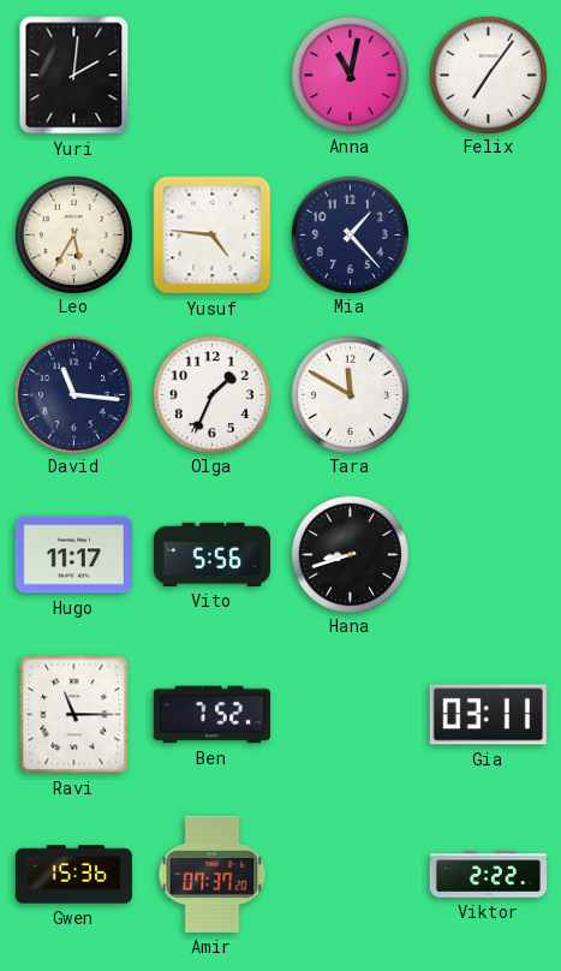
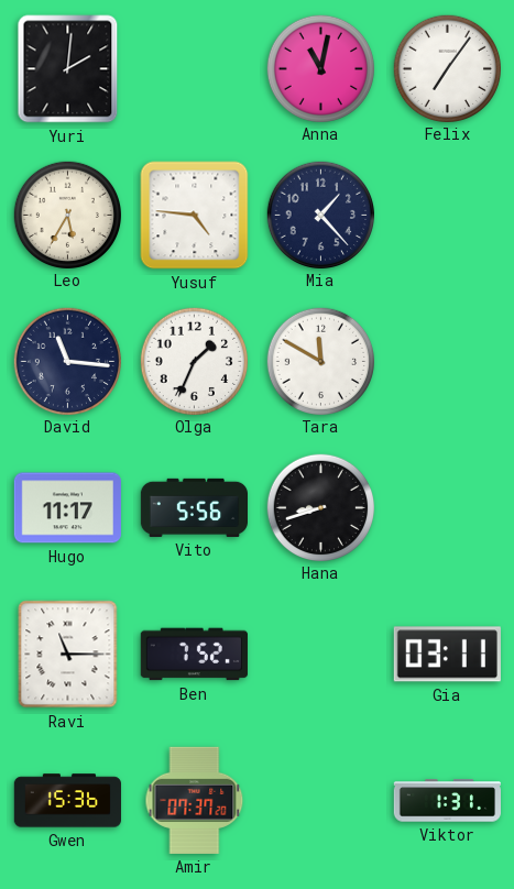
Viktor: 2:22 -> 1:31
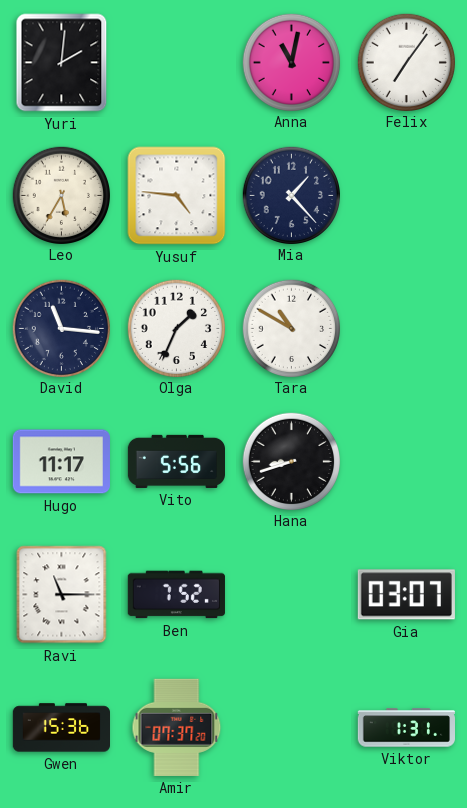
Tara: 11:50 -> 10:50
Gia: 03:11 -> 03:07
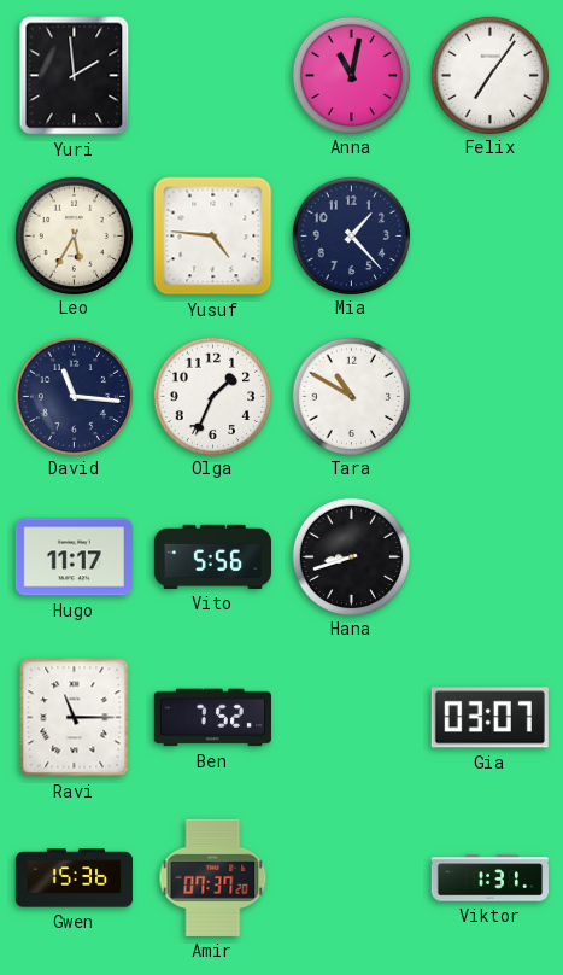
Yuri: 2:01 -> 1:59
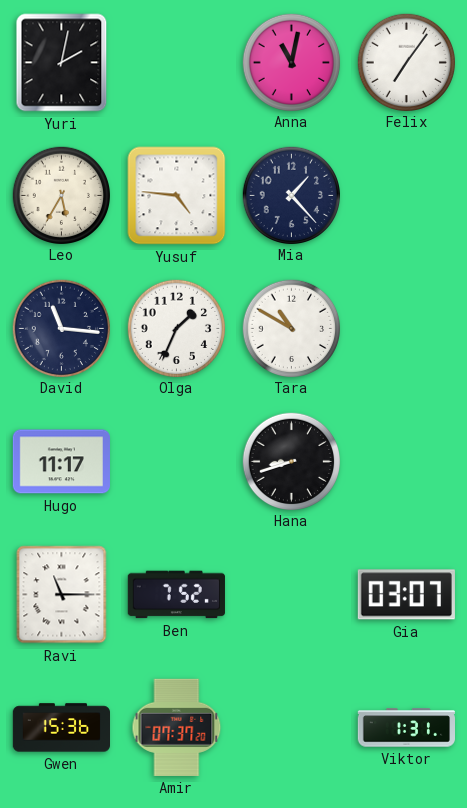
Yuri: 1:59 -> 2:02
Vito: 5:56 -> none
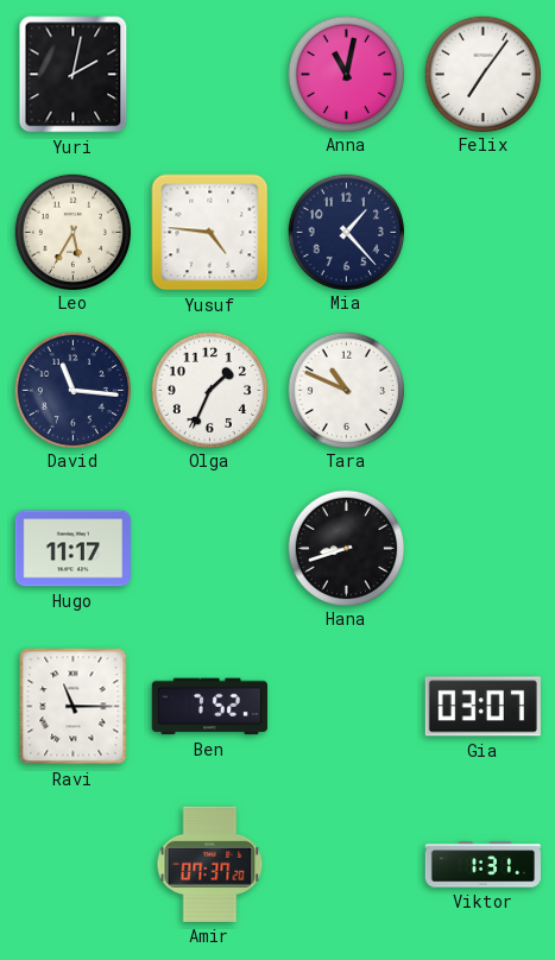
Tara: 10:50 -> 10:49
Gwen: 15:36 -> none
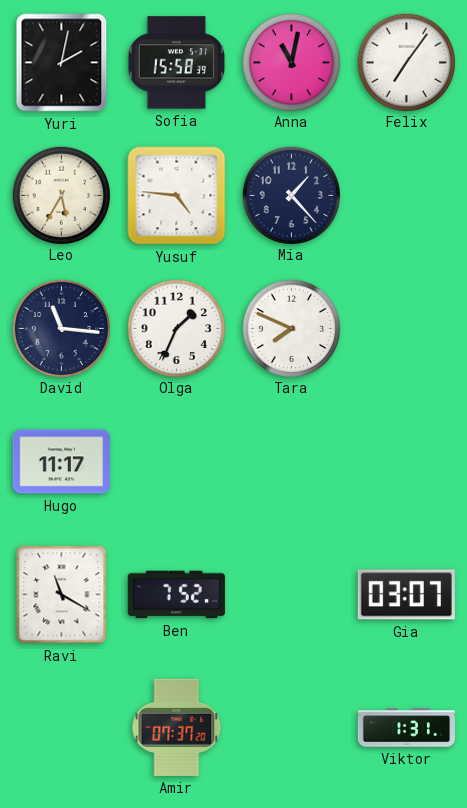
Sofia: none -> 15:58
Tara: 10:49 -> 7:49
Hana: 8:42 -> none
Ravi: 11:15 -> 11:20
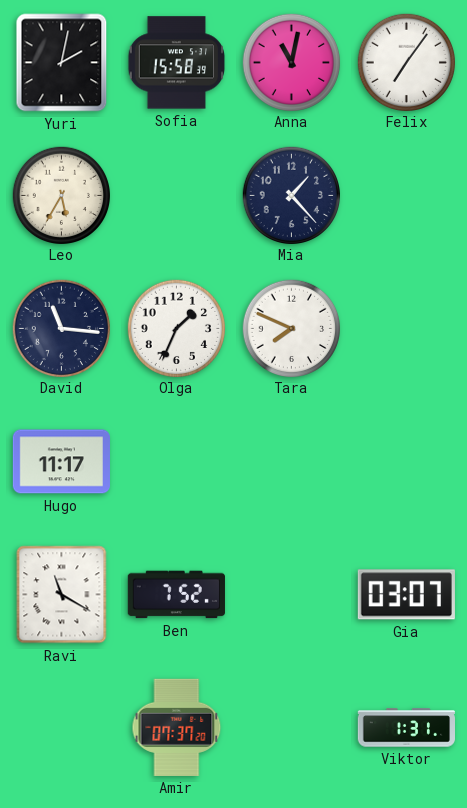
Yusuf: 4:46 -> none
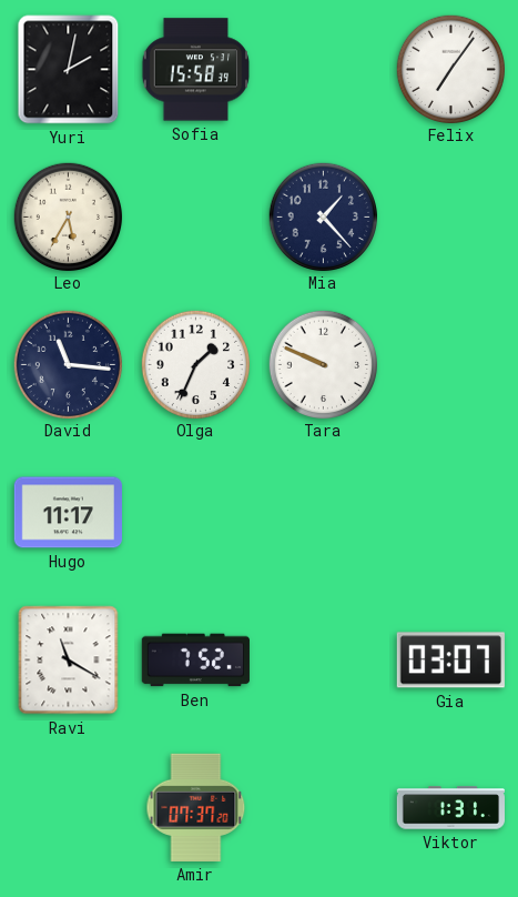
Anna: 11:02 -> none
Tara: 7:49 -> 9:49
